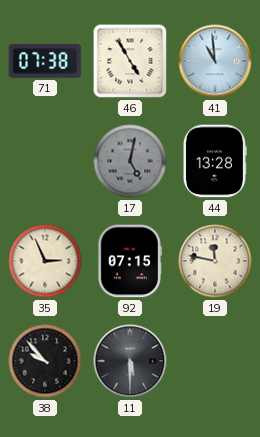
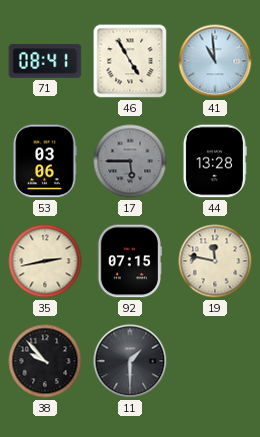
71: 07:38 -> 08:41
53: none -> 03:06
17: 5:02 -> 5:45
35: 2:56 -> 2:43
11: 5:30 -> 1:30
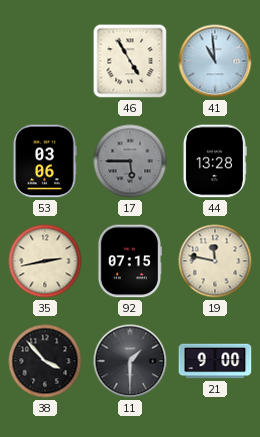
71: 08:41 -> none
38: 9:53 -> 3:53
21: none -> 9:00
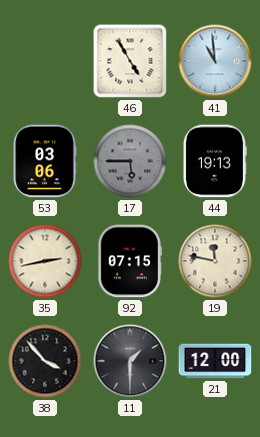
44: 13:28 -> 19:13
21: 9:00 -> 12:00
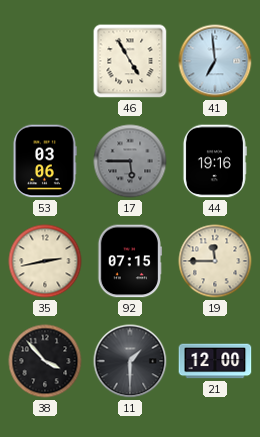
41: 10:59 -> 6:59
44: 19:13 -> 19:16
19: 11:47 -> 11:45
